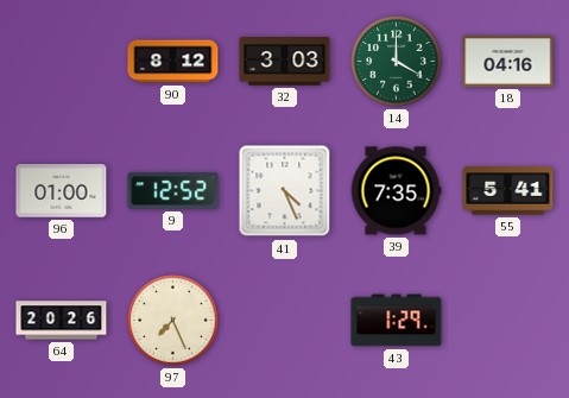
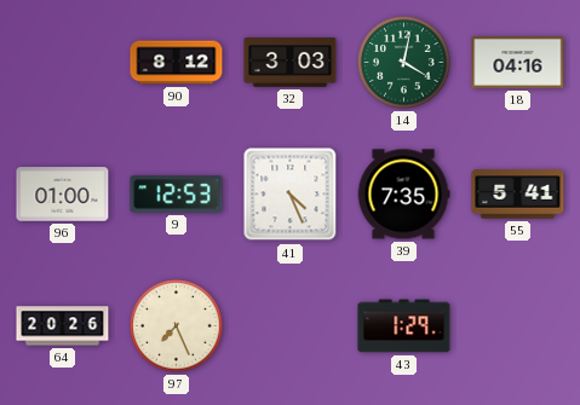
14: 4:00 -> 4:02
9: 12:52 -> 12:53
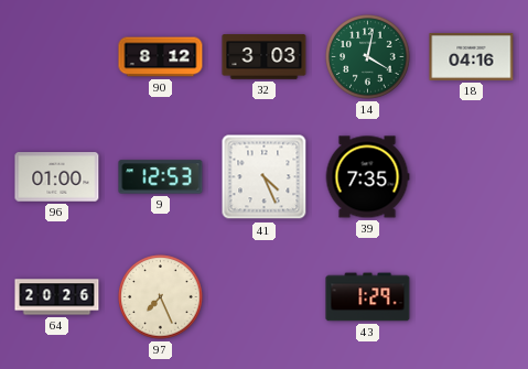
55: 5:41 -> none
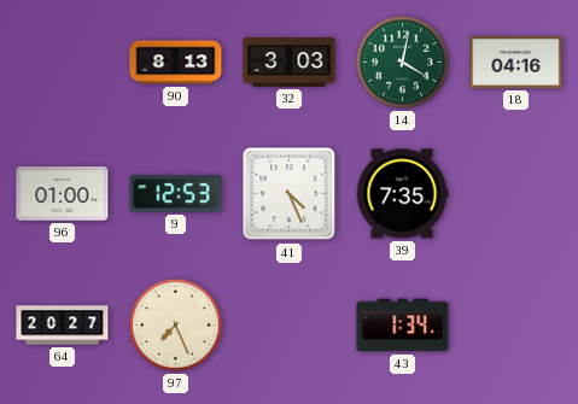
90: 8:12 -> 8:13
64: 20:26 -> 20:27
43: 1:29 -> 1:34
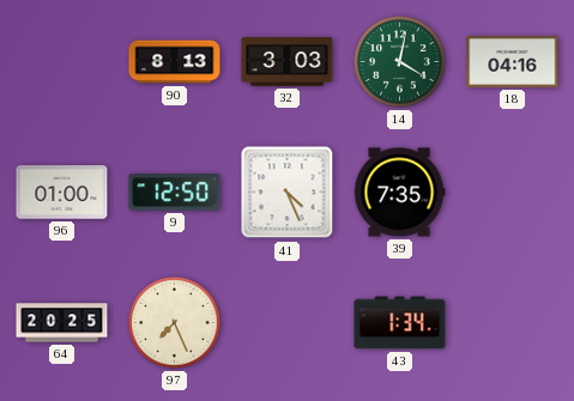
9: 12:53 -> 12:50
64: 20:27 -> 20:25
